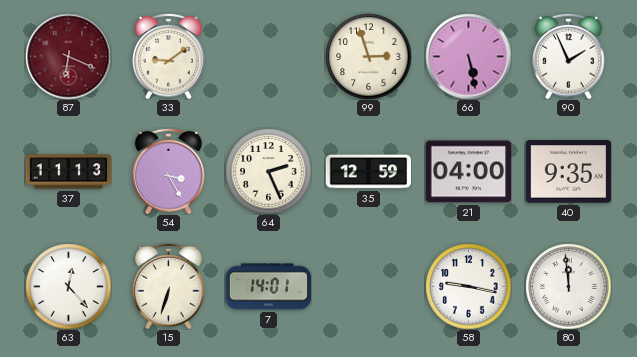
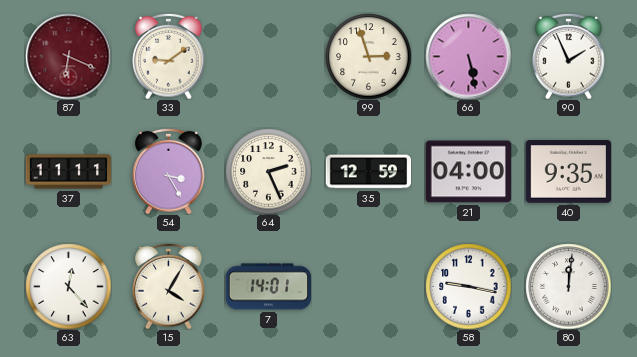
37: 11:13 -> 11:11
15: 6:33 -> 4:05
80: 11:59 -> 12:01
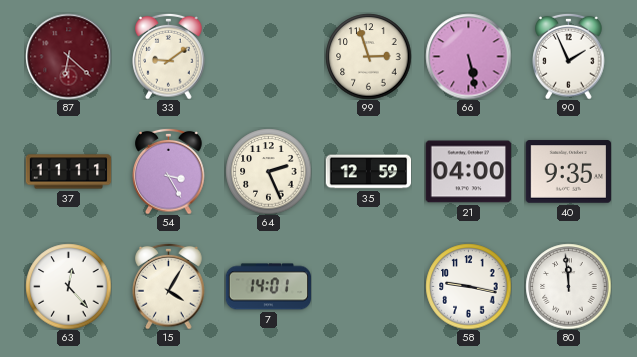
87: 6:19 -> 6:22
80: 12:01 -> 11:59
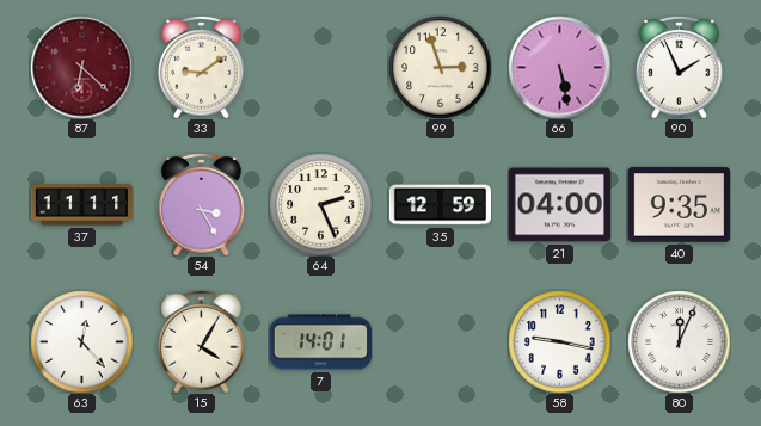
80: 11:59 -> 12:04
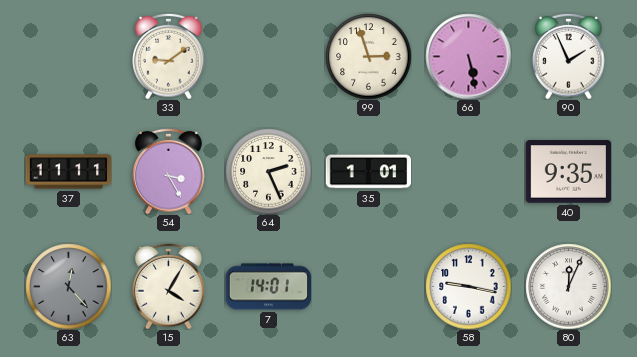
87: 6:22 -> none
35: 12:59 -> 1:01
21: 04:00 -> none
63 dial: white -> grey
